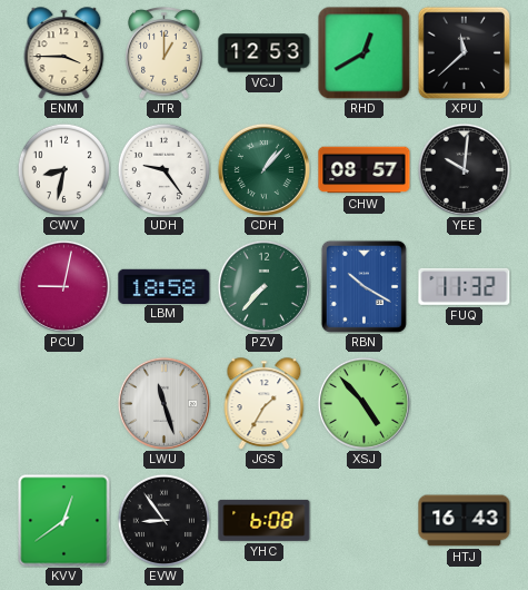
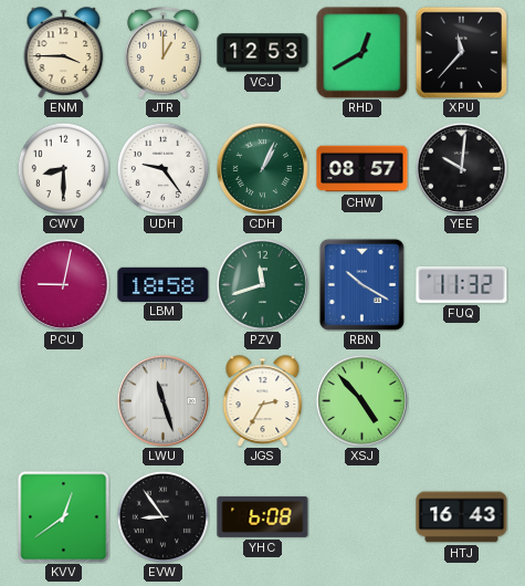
XPU: 11:38 -> 11:37
CWV: 8:32 -> 8:30
CDH: 1:07 -> 1:04
PZV: 7:37 -> 11:42
JGS: 1:35 -> 2:35
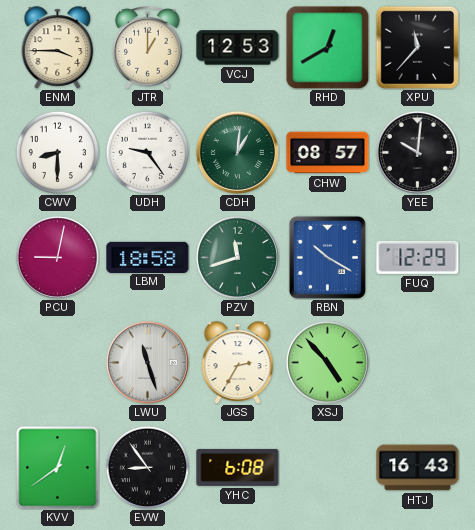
CDH: 1:04 -> 1:01
FUQ: 11:32 -> 12:29
